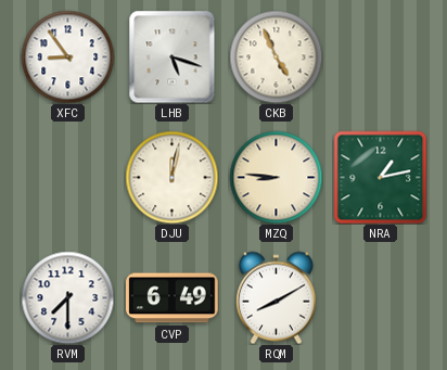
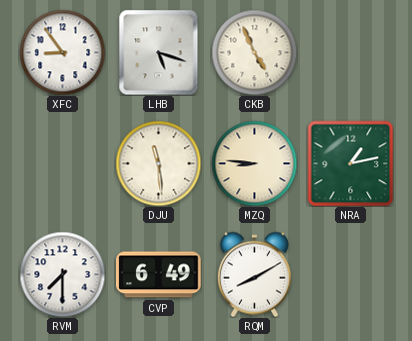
DJU: 12:02 -> 11:29
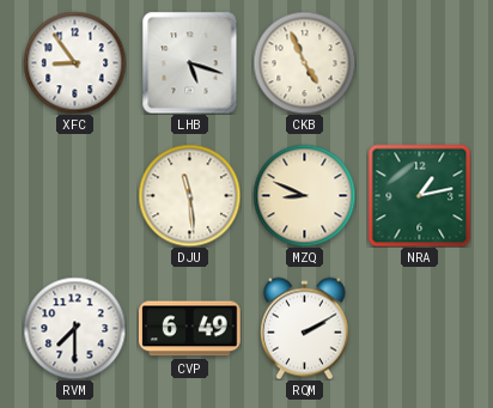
MZQ: 8:46 -> 8:49
RQM: 8:10 -> 2:10
